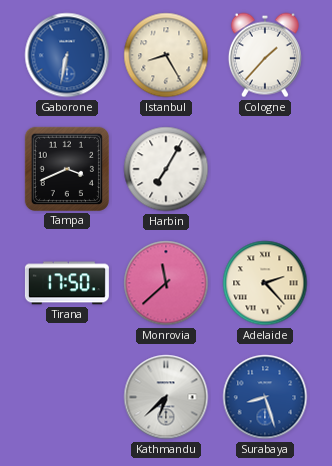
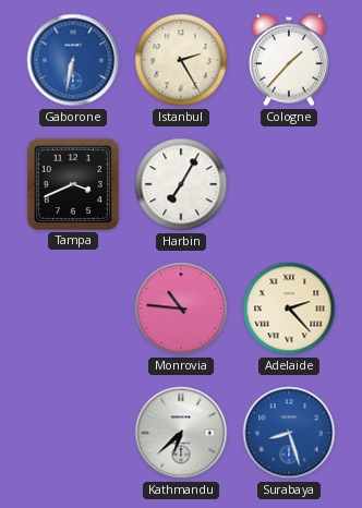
Istanbul: 8:25 -> 2:25
Tirana: 17:50 -> none
Monrovia: 11:38 -> 10:46
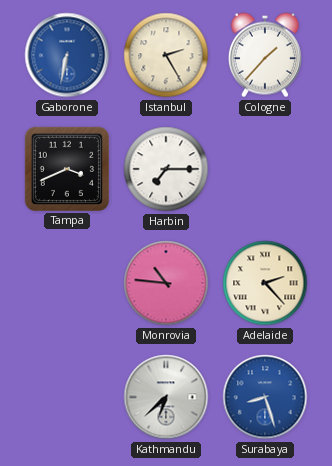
Harbin: 7:05 -> 7:15
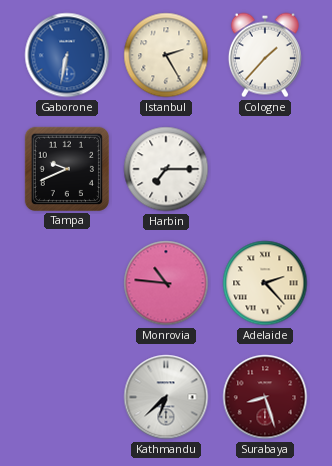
Tampa: 3:41 -> 9:41
Surabaya dial: blue -> burgundy
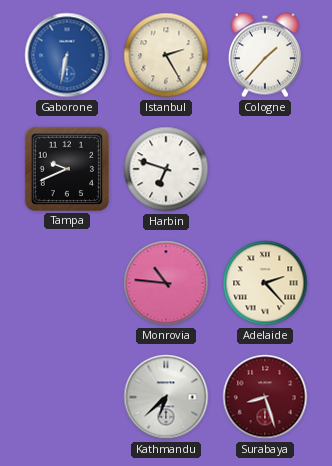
Harbin: 7:15 -> 6:48
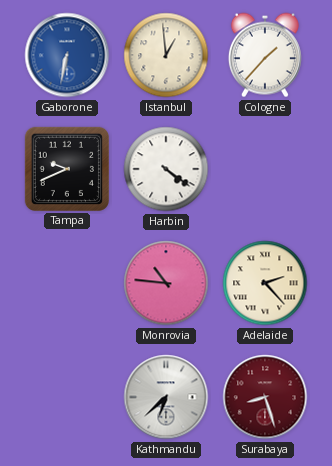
Istanbul: 2:25 -> 12:59
Harbin: 6:48 -> 4:21
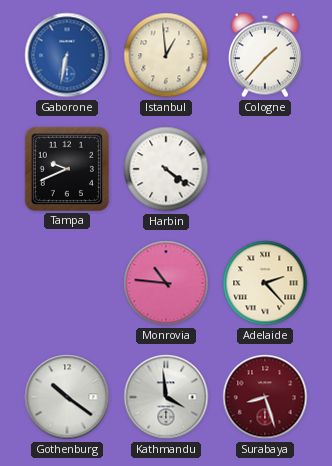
Gothenburg: none -> 10:21
Kathmandu: 6:38 -> 3:59
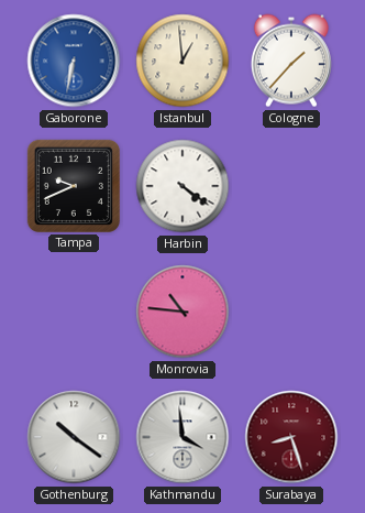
Adelaide: 2:23 -> none
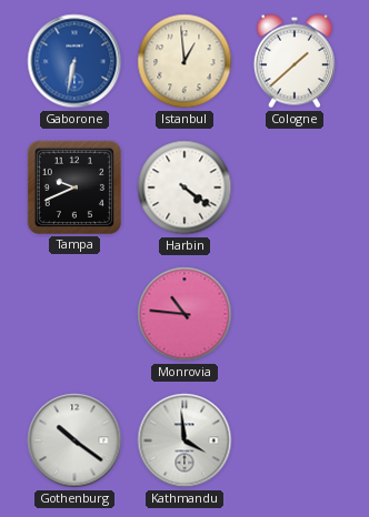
Cologne: 1:37 -> 1:38
Surabaya: 8:27 -> none
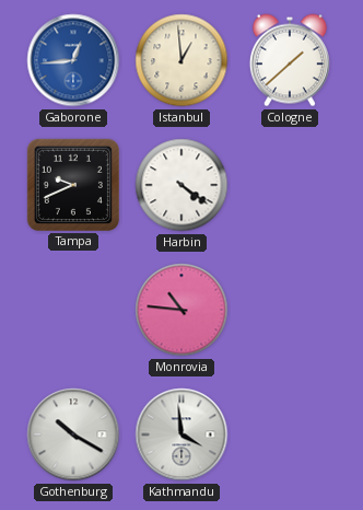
Gaborone: 6:32 -> 12:44
Gothenburg: 10:21 -> 10:20
